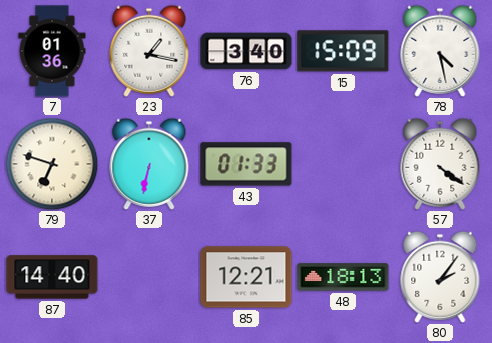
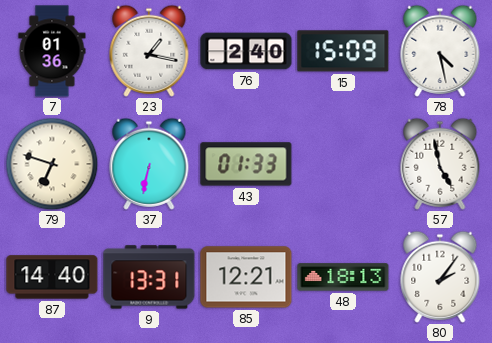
76: 3:40 -> 2:40
57: 4:21 -> 4:58
9: none -> 13:31
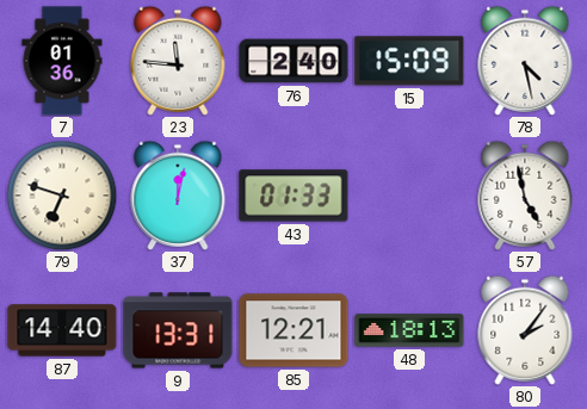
23: 1:17 -> 11:46
37: 6:32 -> 12:02
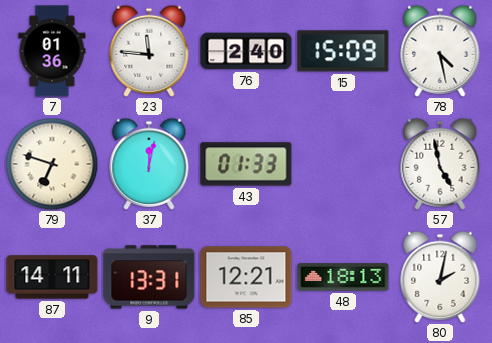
87: 14:40 -> 14:11
80: 2:06 -> 2:02
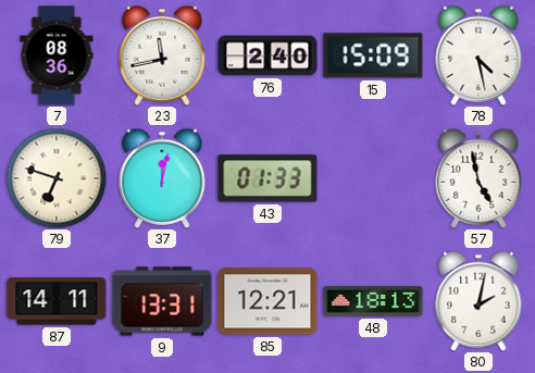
7: 01:36 -> 08:36
23: 11:46 -> 11:43
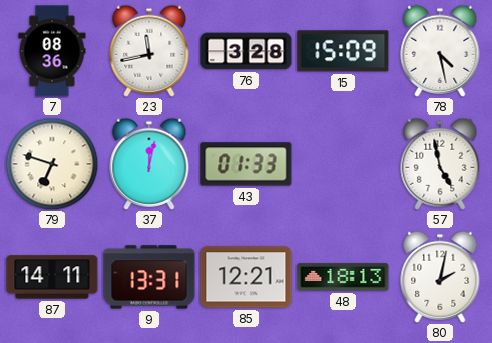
76: 2:40 -> 3:28
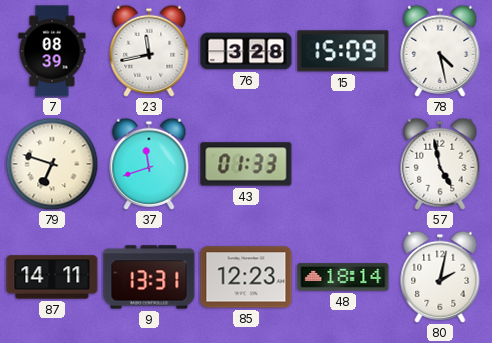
7: 08:36 -> 08:39
37: 12:02 -> 11:42
85: 12:21 -> 12:23
48: 18:13 -> 18:14
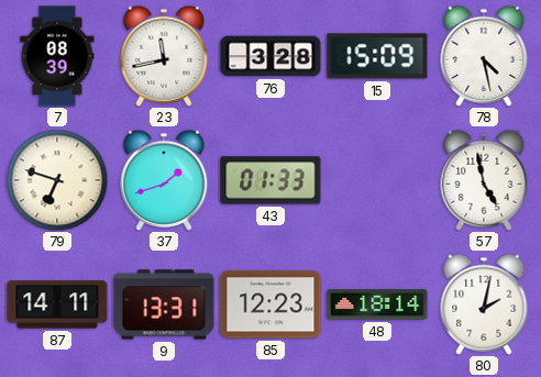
37: 11:42 -> 1:42
